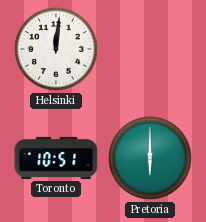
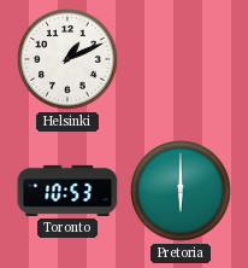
Helsinki: 12:01 -> 1:11
Toronto: 10:51 -> 10:53
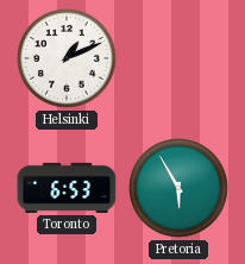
Toronto: 10:53 -> 6:53
Pretoria: 6:00 -> 5:55
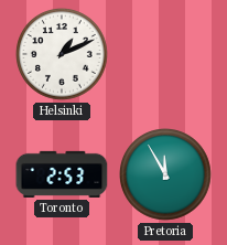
Toronto: 6:53 -> 2:53
Pretoria: 5:55 -> 11:55
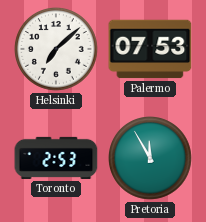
Helsinki: 1:11 -> 7:08
Palermo: none -> 07:53
